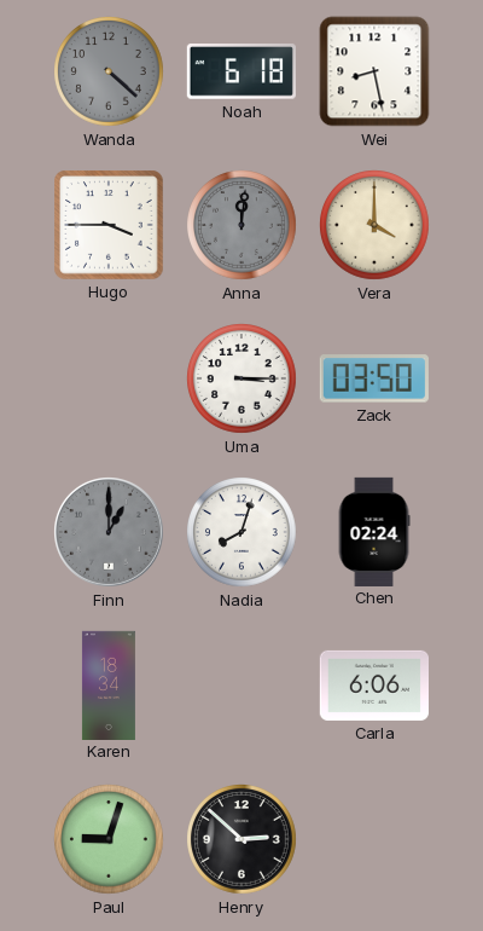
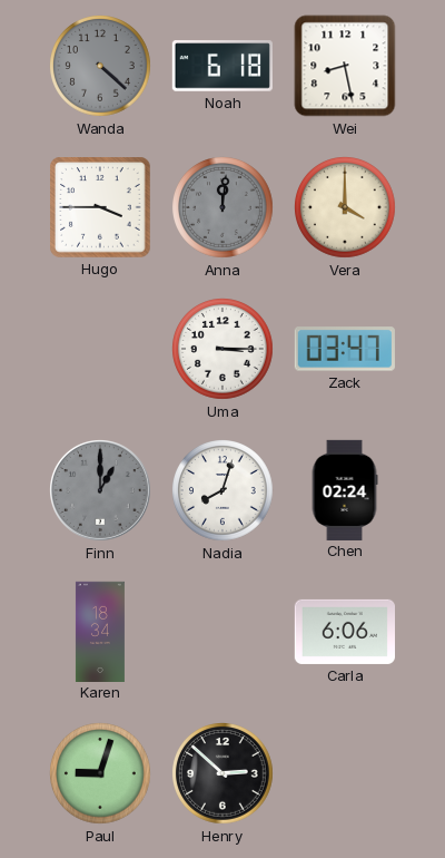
Zack: 03:50 -> 03:47
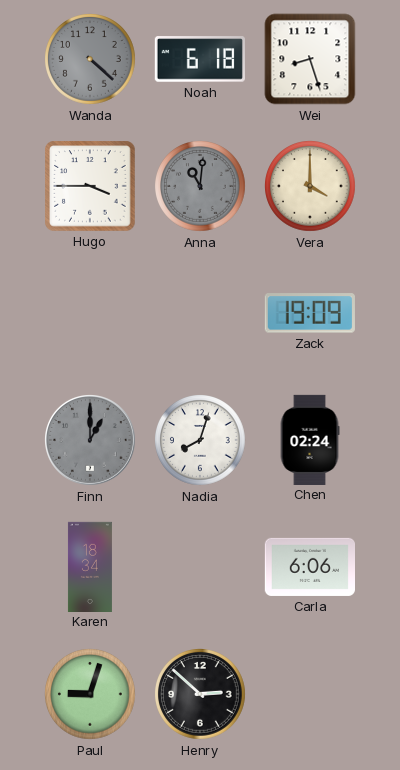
Wei: 8:28 -> 8:27
Anna: 12:01 -> 11:01
Uma: 3:15 -> none
Zack: 03:47 -> 19:09
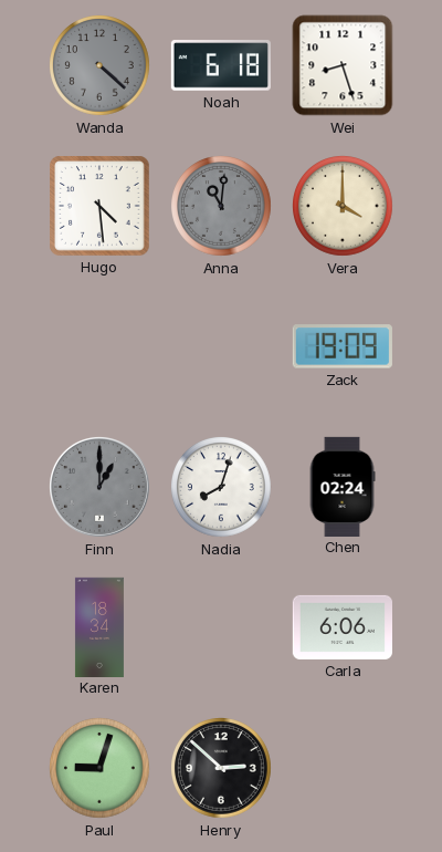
Hugo: 3:45 -> 4:29
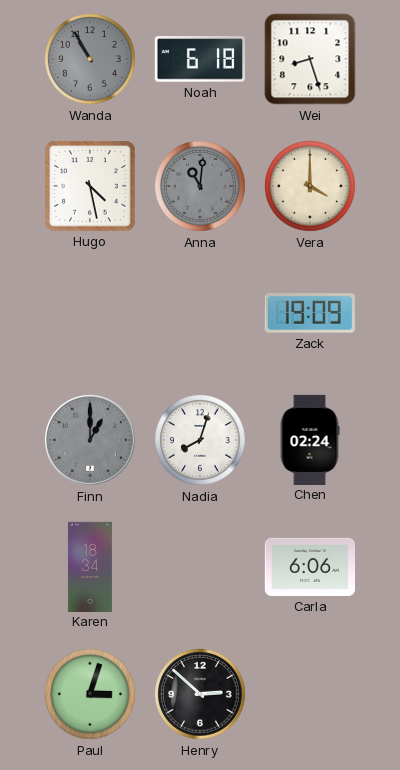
Wanda: 4:22 -> 10:55
Hugo: 4:29 -> 4:28
Paul: 9:03 -> 3:03
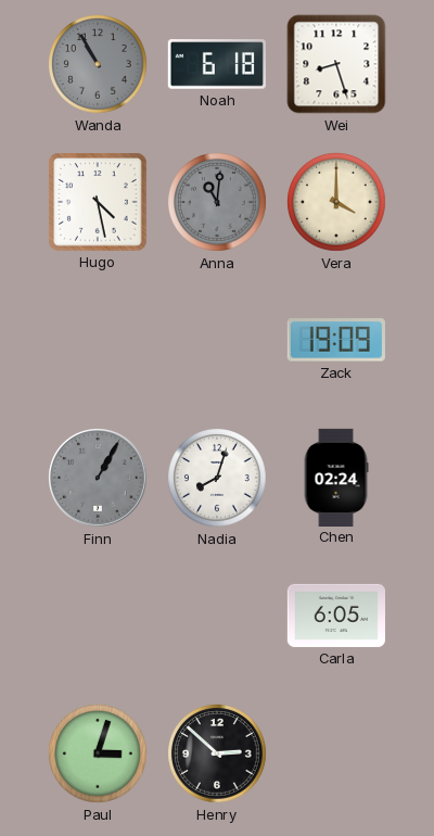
Finn: 1:00 -> 1:05
Karen: 18:34 -> none
Carla: 6:06 -> 6:05
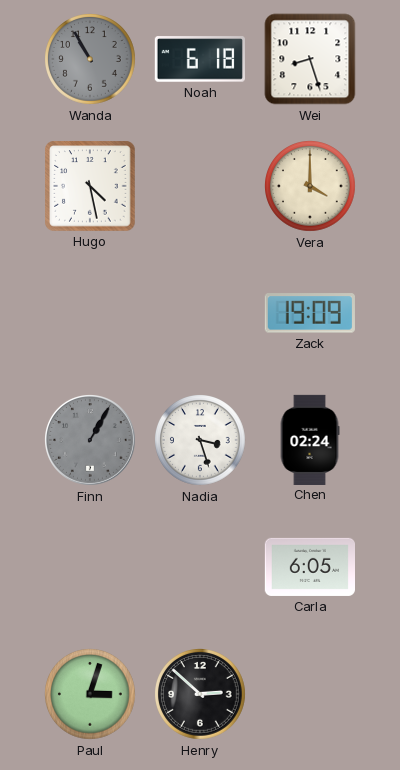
Anna: 11:01 -> none
Nadia: 8:03 -> 3:27
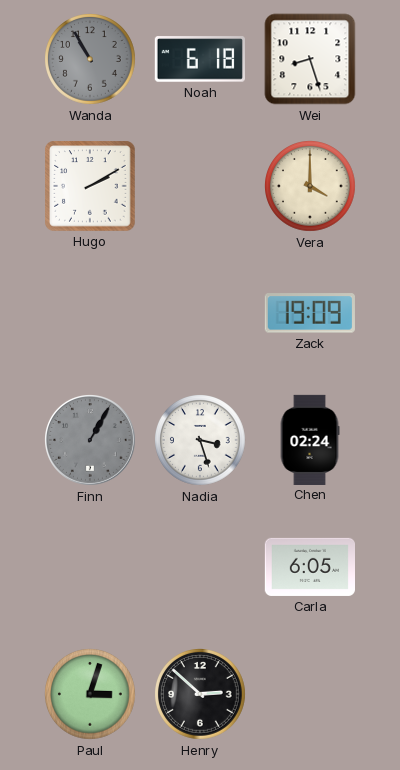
Hugo: 4:28 -> 2:10
